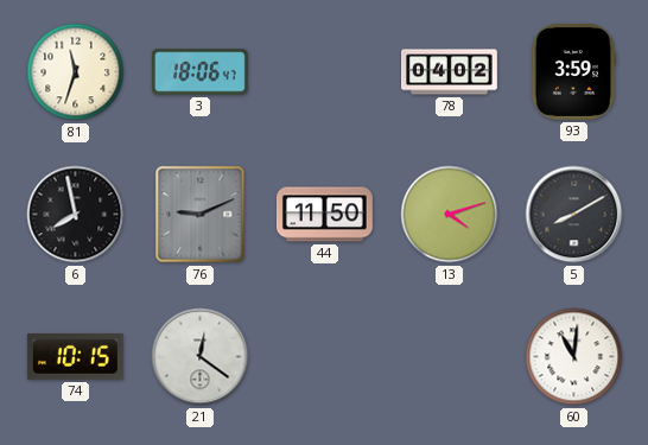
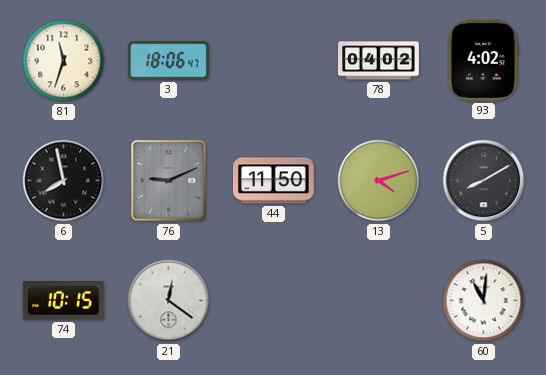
93: 3:59 -> 4:02
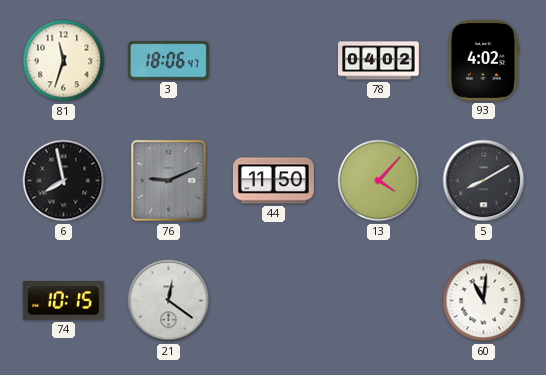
13: 4:12 -> 4:07
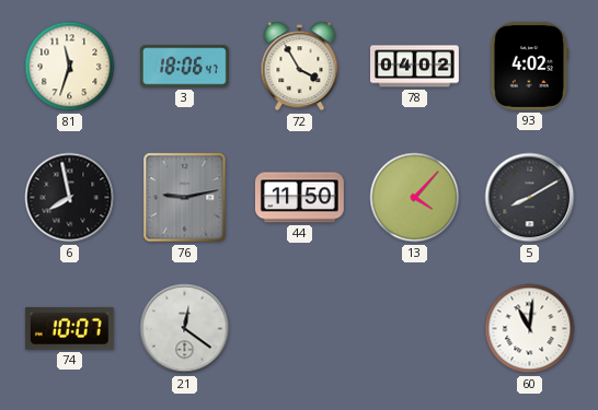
72: none -> 3:55
76: 9:11 -> 9:13
74: 10:15 -> 10:07
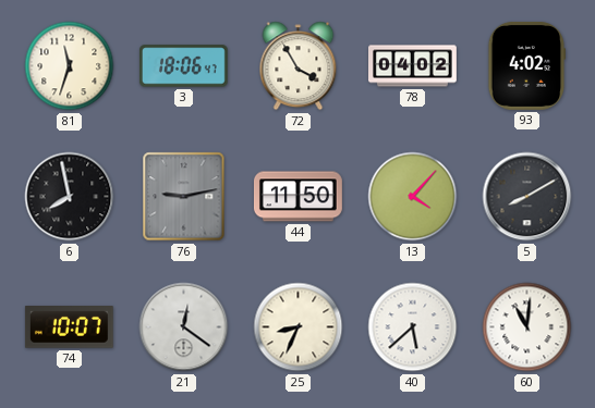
25: none -> 8:34
40: none -> 5:38
